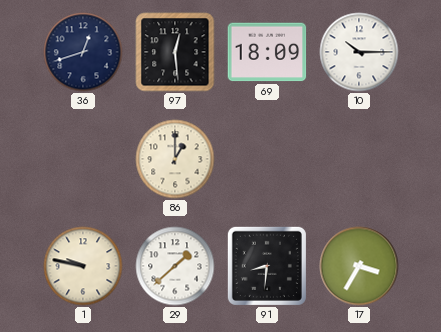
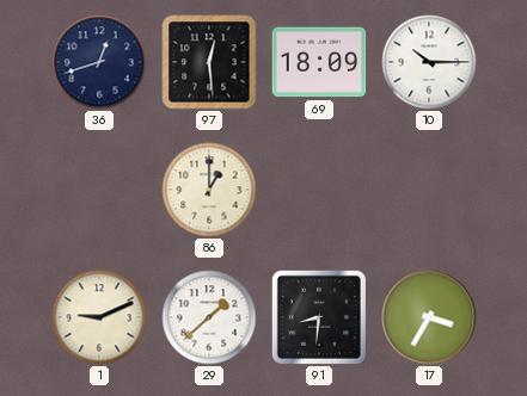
1: 9:47 -> 9:11
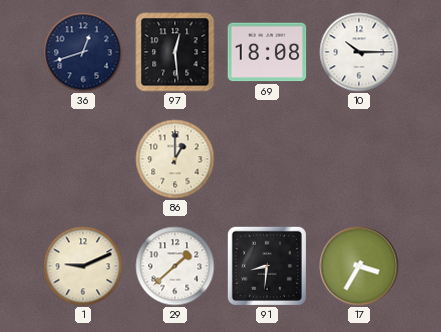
69: 18:09 -> 18:08
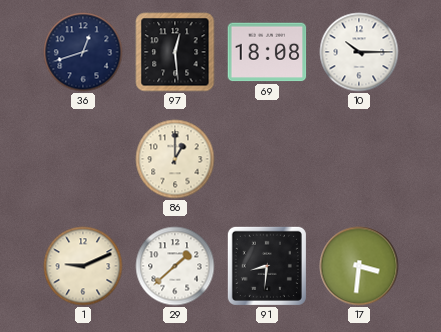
17: 3:35 -> 3:31
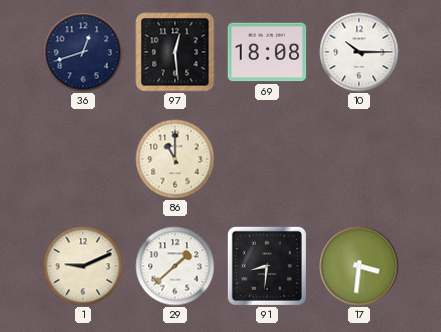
86: 1:00 -> 11:00
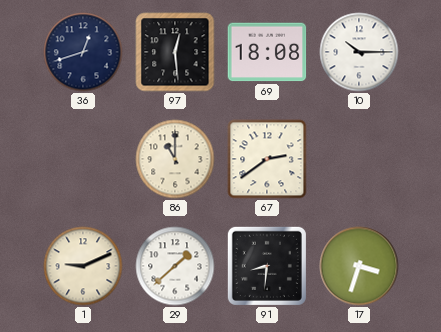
67: none -> 2:39
17: 3:31 -> 3:33
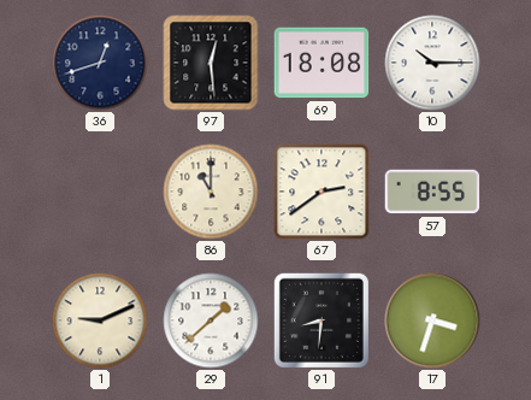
57: none -> 8:55
